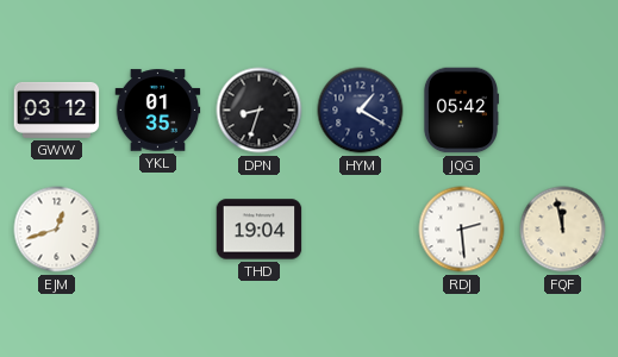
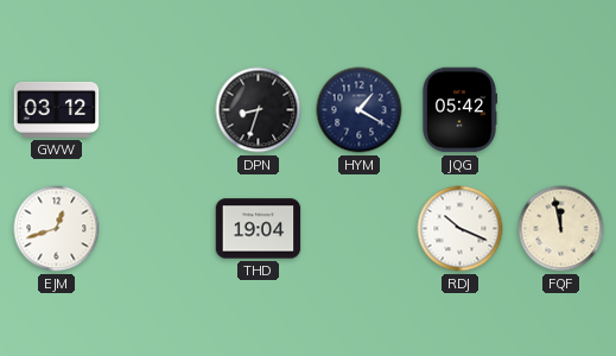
YKL: 01:35 -> none
RDJ: 2:29 -> 10:19
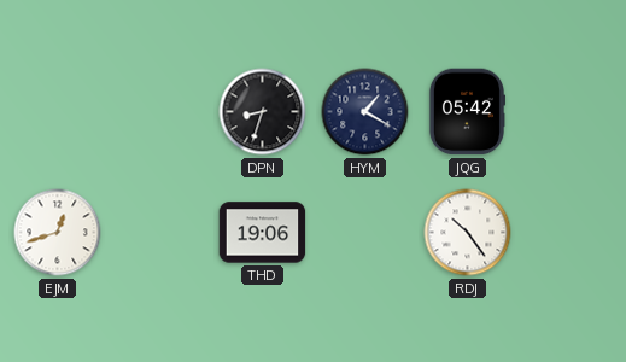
GWW: 03:12 -> none
THD: 19:04 -> 19:06
RDJ: 10:19 -> 10:24
FQF: 11:58 -> none
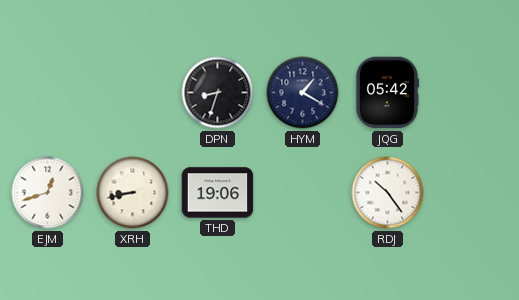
XRH: none -> 8:43
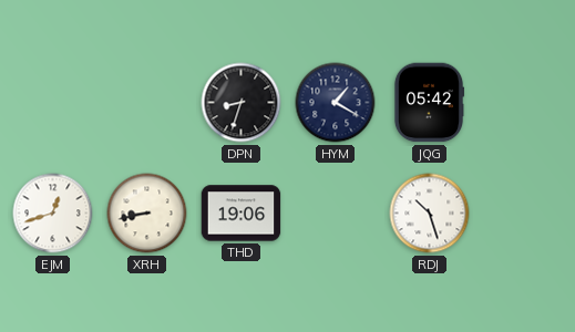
RDJ: 10:24 -> 10:27
